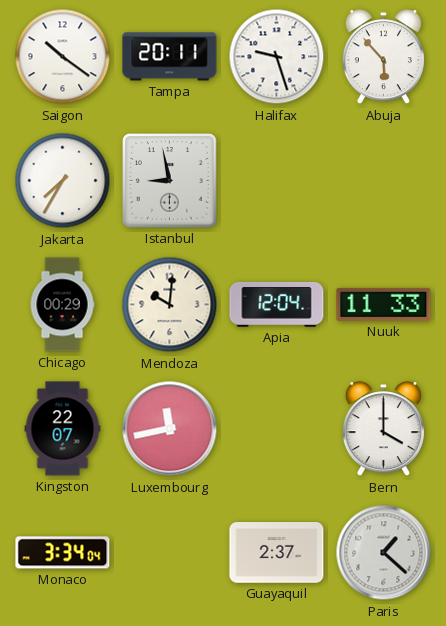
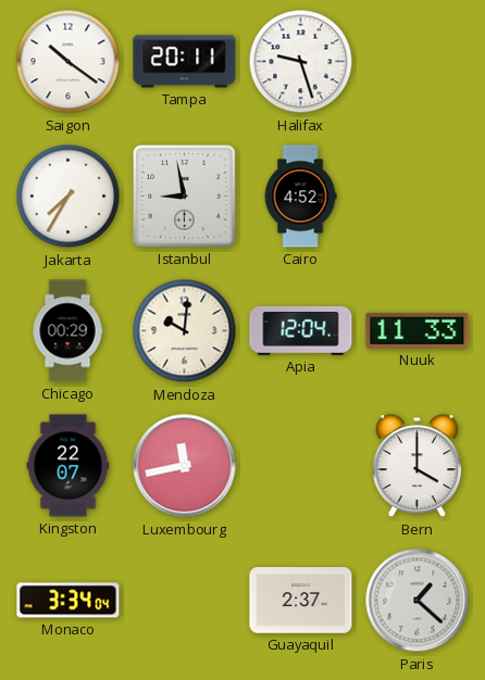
Abuja: 5:53 -> none
Cairo: none -> 4:52
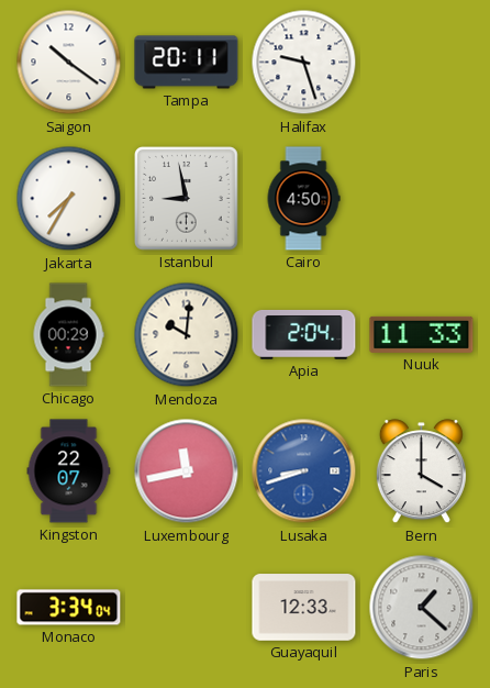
Cairo: 4:52 -> 4:50
Apia: 12:04 -> 2:04
Lusaka: none -> 8:42
Guayaquil: 2:37 -> 12:33
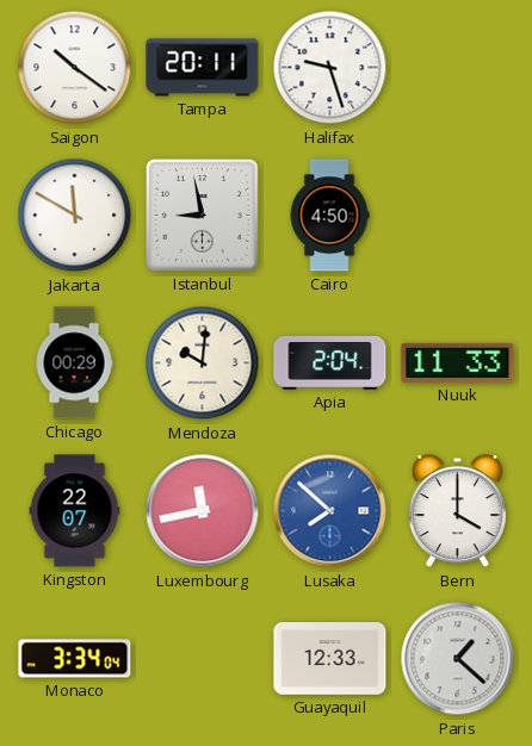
Jakarta: 7:35 -> 11:50
Lusaka: 8:42 -> 7:52
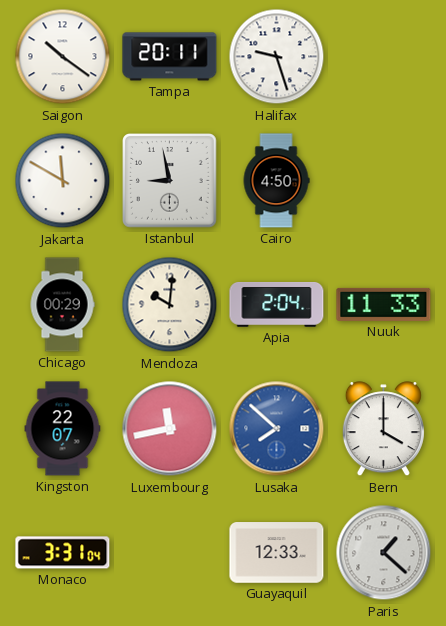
Monaco: 3:34 -> 3:31
